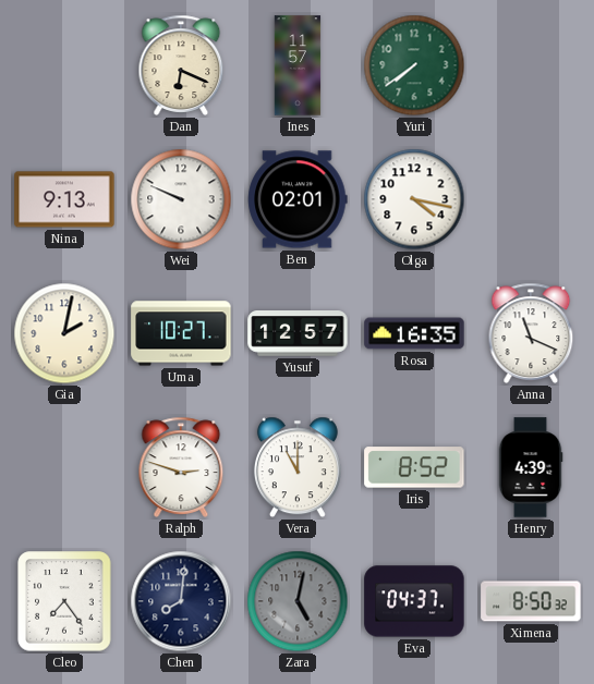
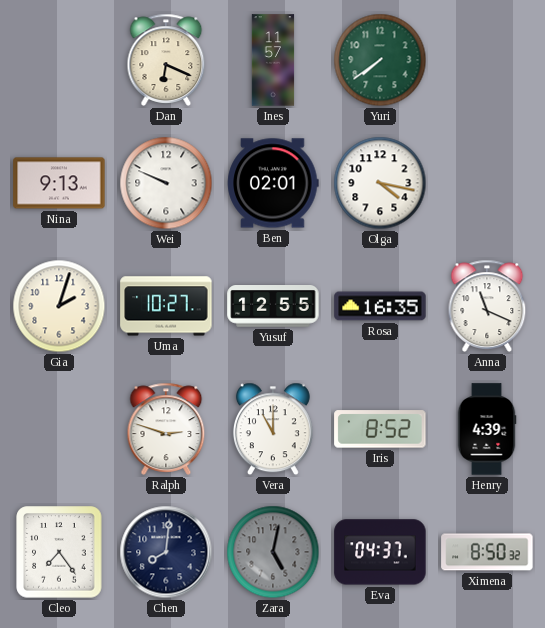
Gia: 2:02 -> 2:03
Yusuf: 12:57 -> 12:55
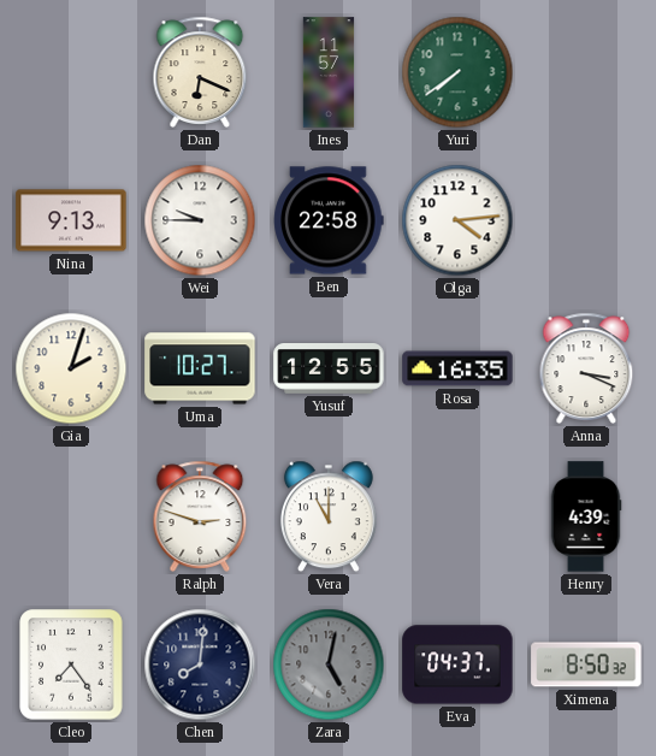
Wei: 9:49 -> 9:45
Ben: 02:01 -> 22:58
Olga: 4:17 -> 4:14
Anna: 11:19 -> 3:19
Iris: 8:52 -> none
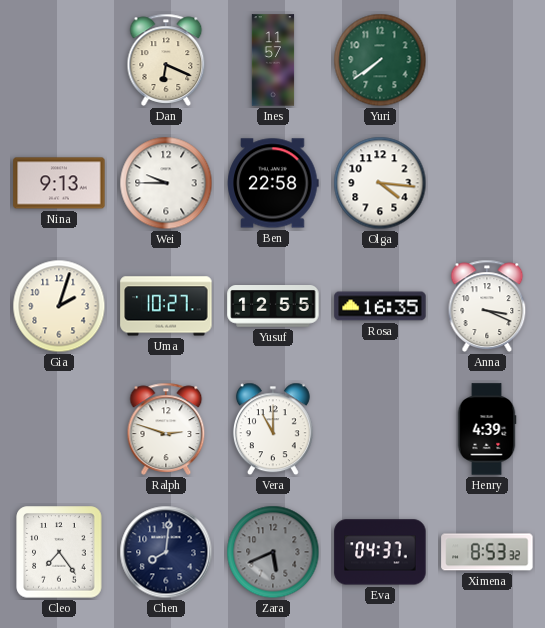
Olga: 4:14 -> 4:16
Zara: 5:02 -> 5:41
Ximena: 8:50 -> 8:53
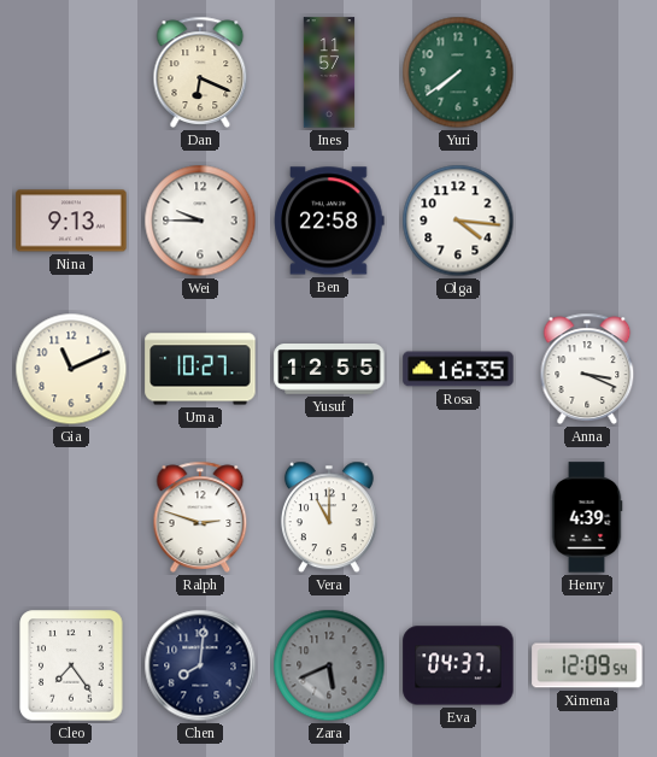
Gia: 2:03 -> 11:11
Ximena: 8:53 -> 12:09
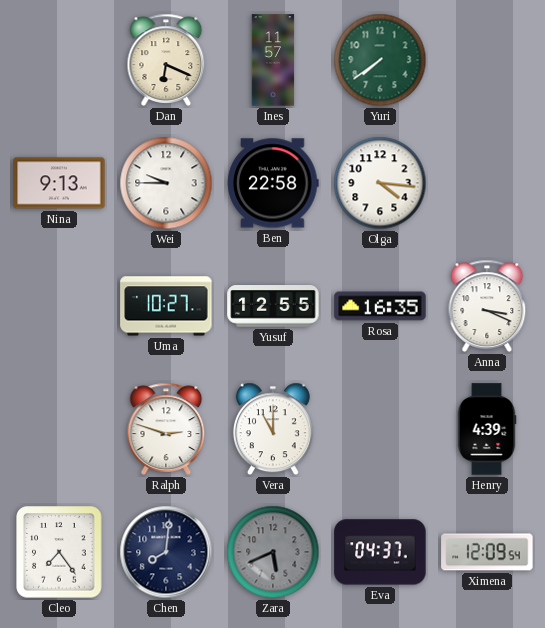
Gia: 11:11 -> none
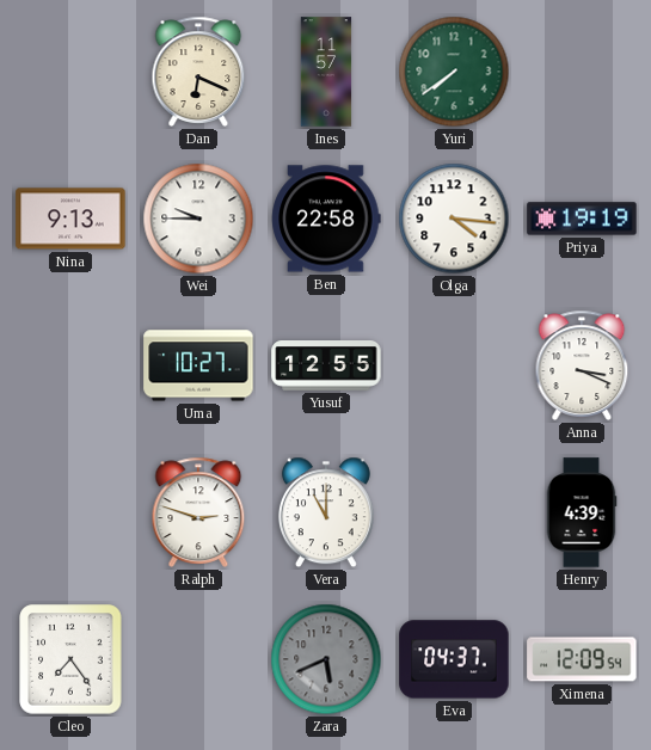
Priya: none -> 19:19
Rosa: 16:35 -> none
Chen: 8:01 -> none
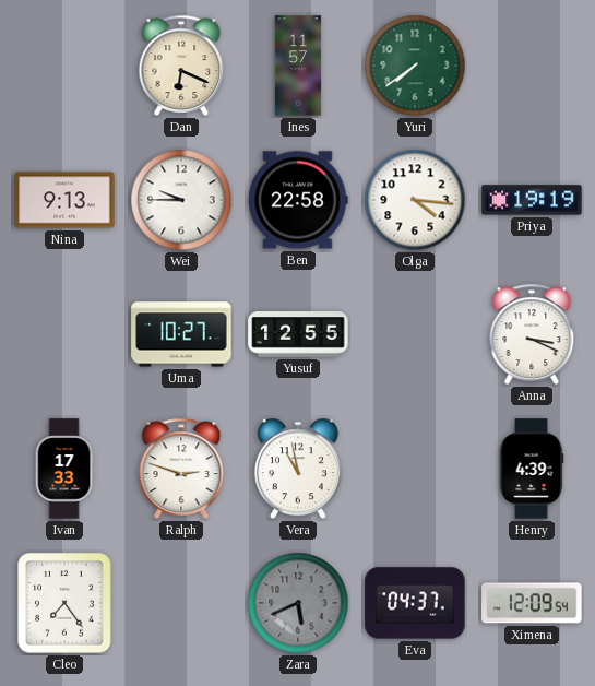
Ivan: none -> 17:33
Vera: 11:00 -> 10:58
